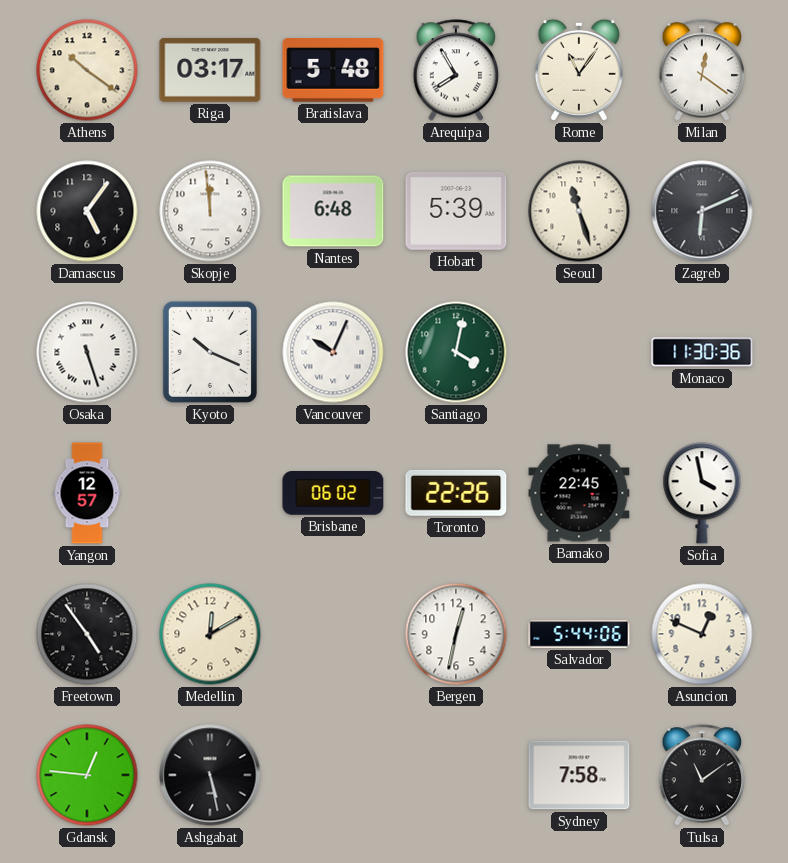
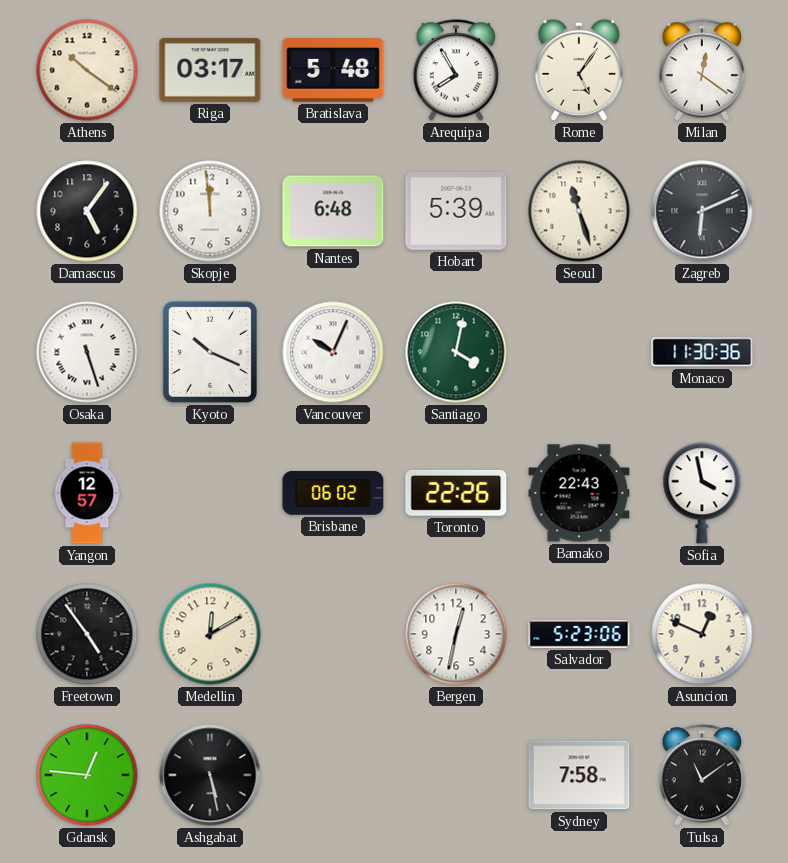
Rome: 11:06 -> 5:06
Bamako: 22:45 -> 22:43
Salvador: 5:44 -> 5:23
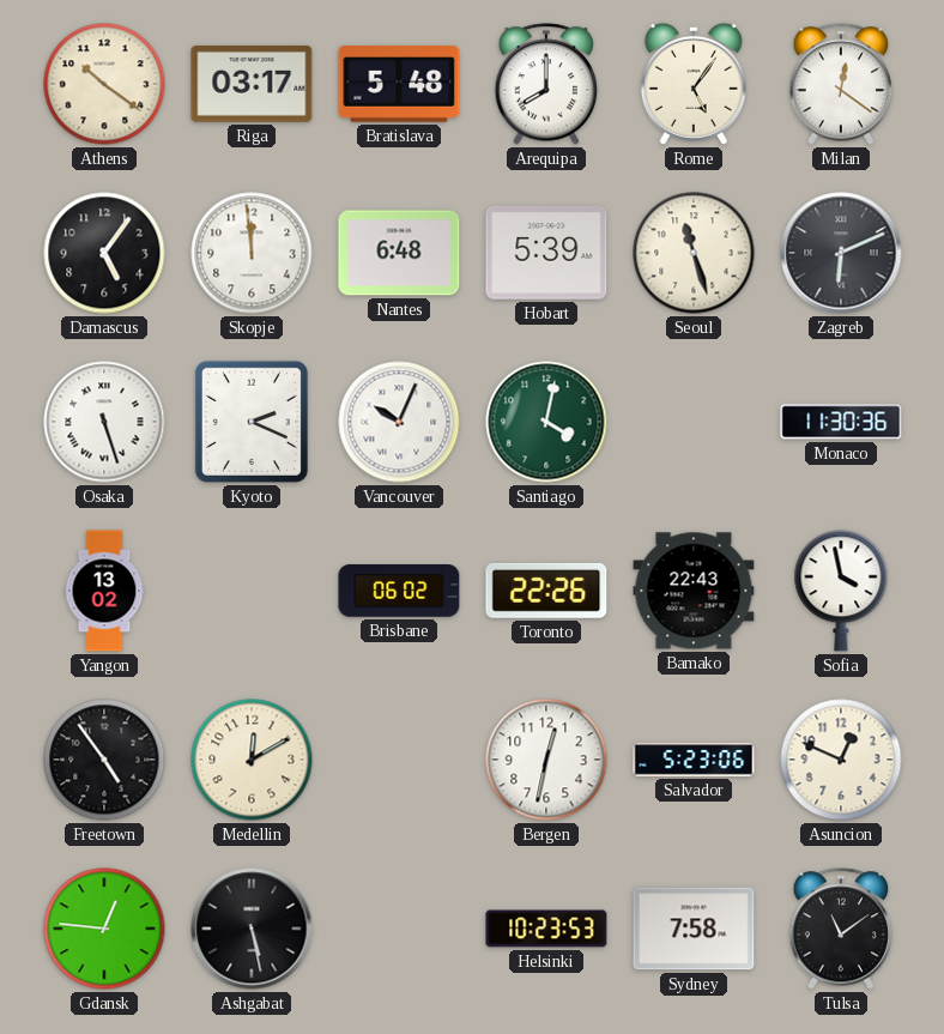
Arequipa: 7:55 -> 8:00
Kyoto: 10:19 -> 2:19
Yangon: 12:57 -> 13:02
Helsinki: none -> 10:23
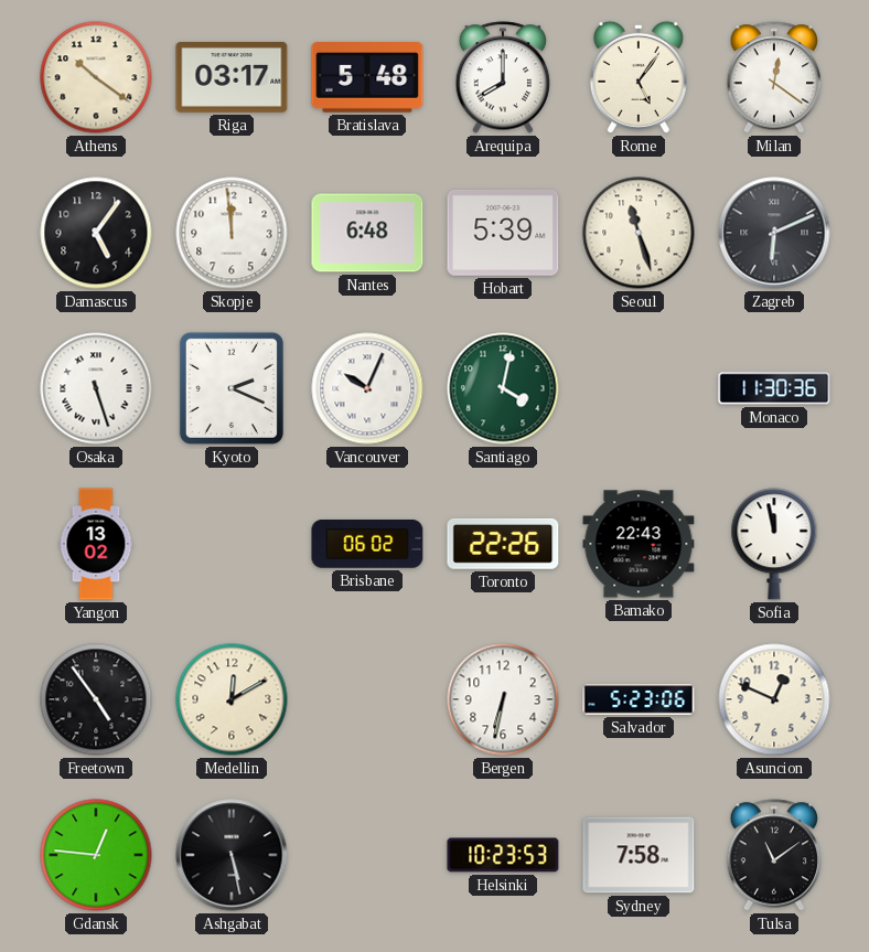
Sofia: 3:58 -> 11:58
Bergen: 12:32 -> 6:32
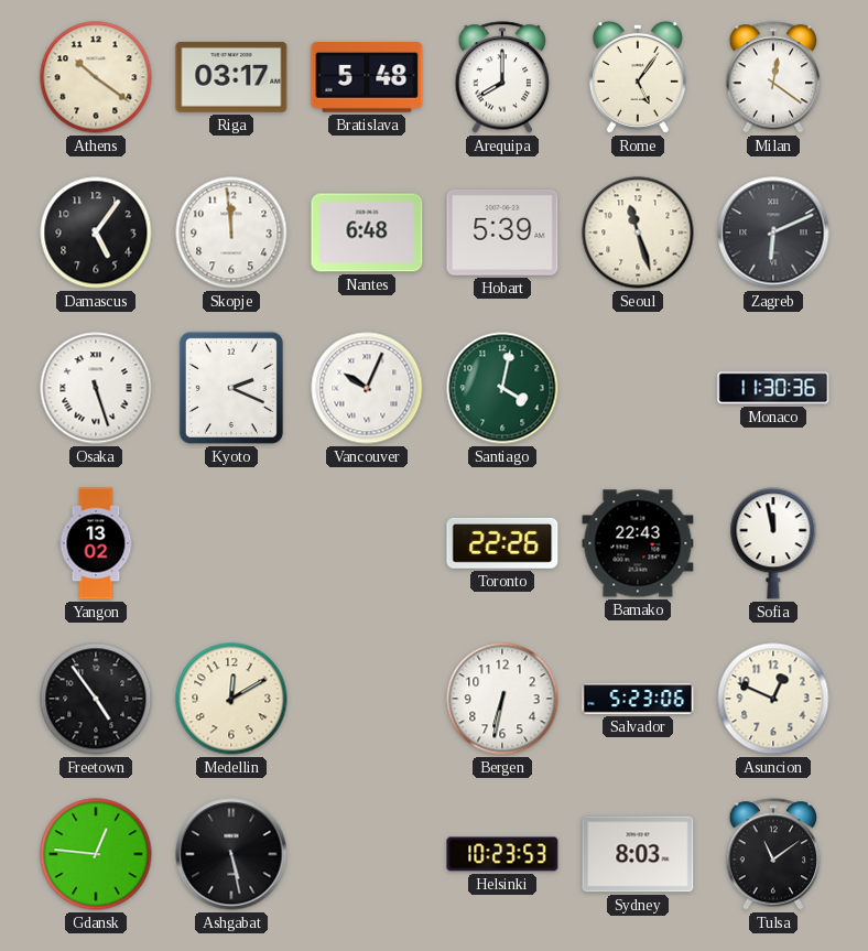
Brisbane: 06:02 -> none
Sydney: 7:58 -> 8:03
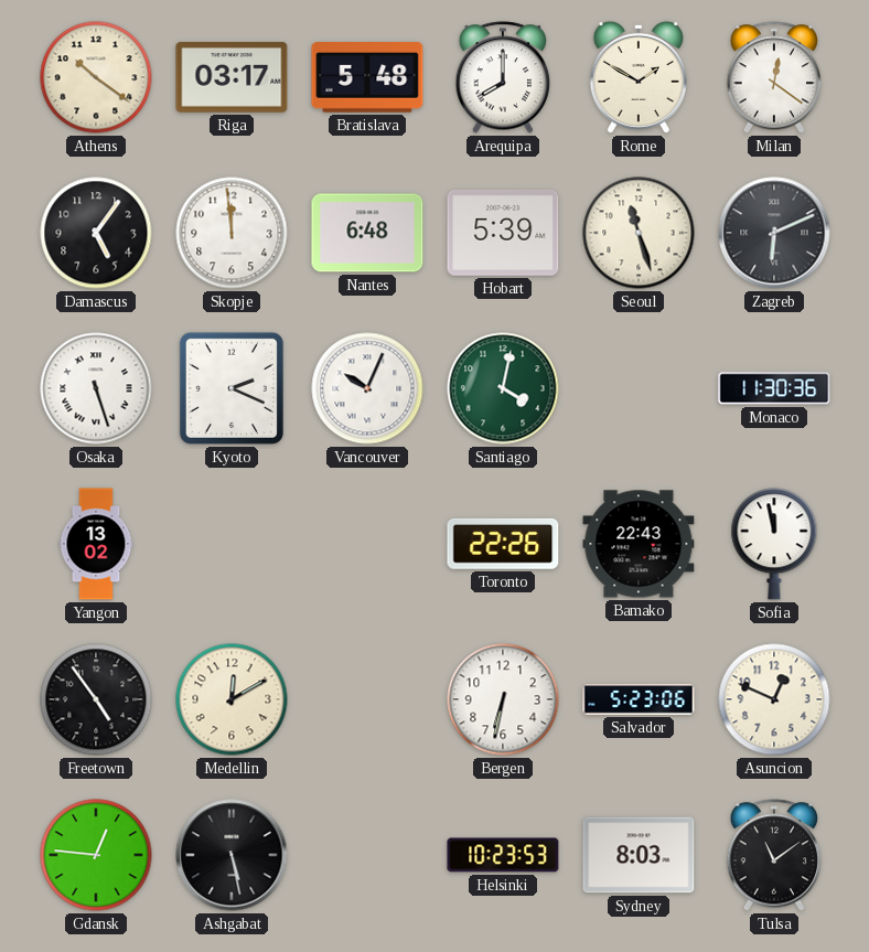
Rome: 5:06 -> 1:50
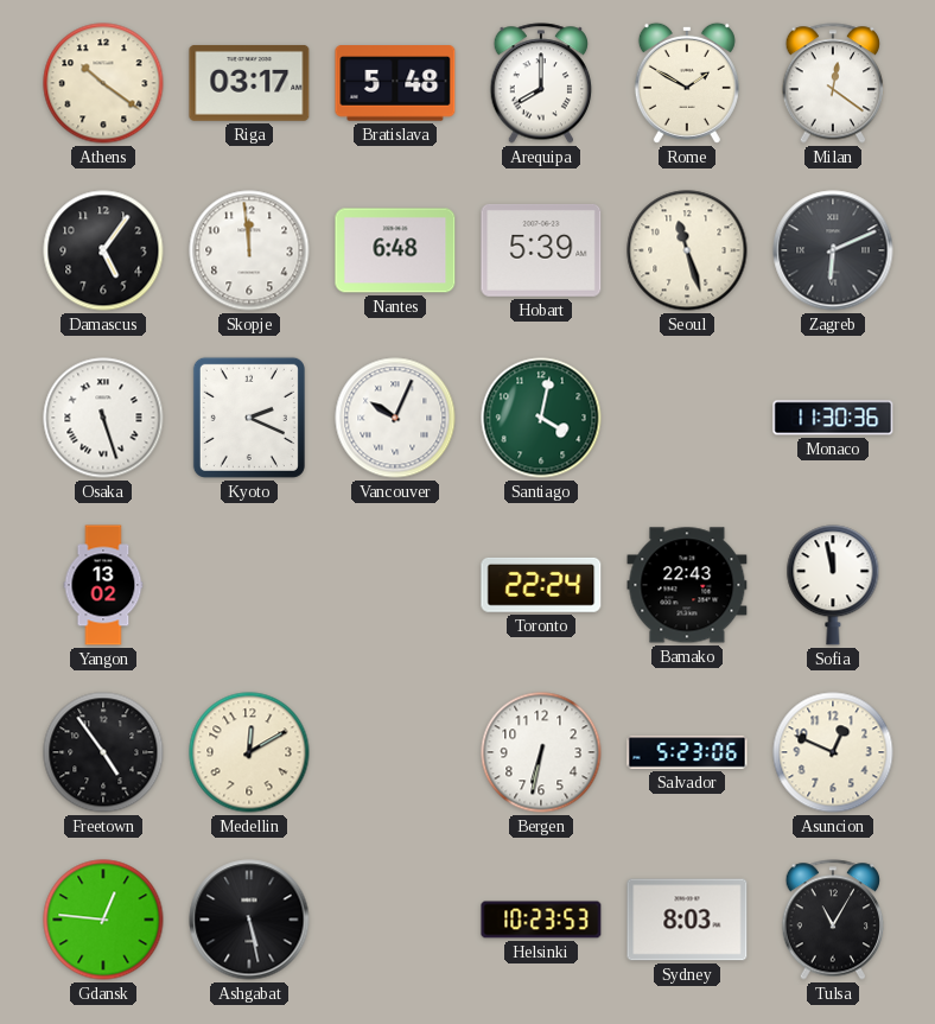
Toronto: 22:26 -> 22:24
Tulsa: 11:09 -> 11:05
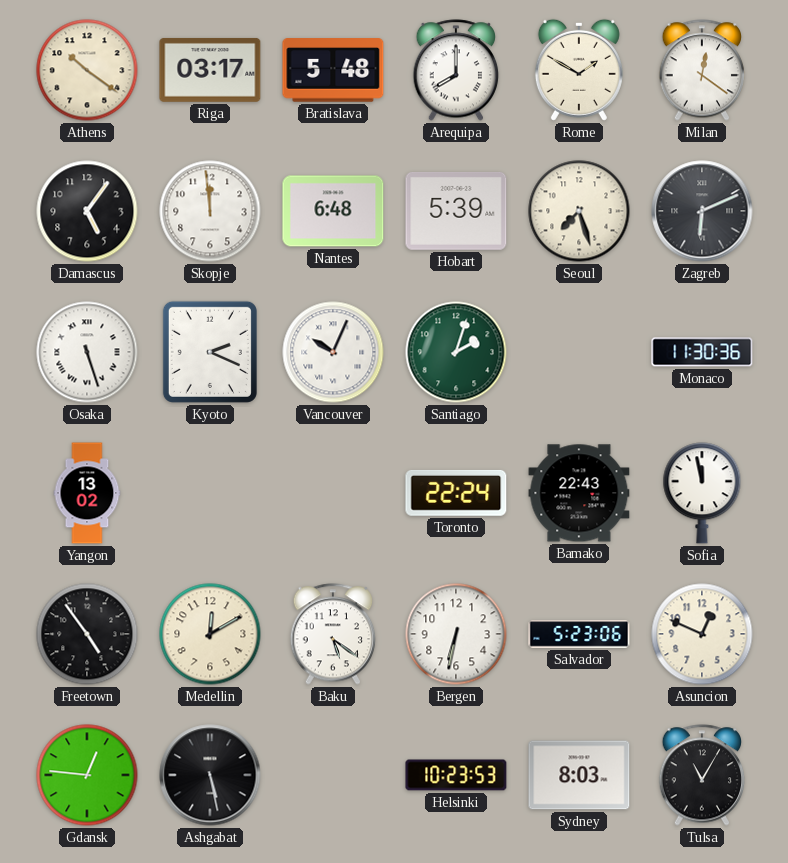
Seoul: 11:27 -> 7:27
Santiago: 4:02 -> 2:03
Baku: none -> 5:21
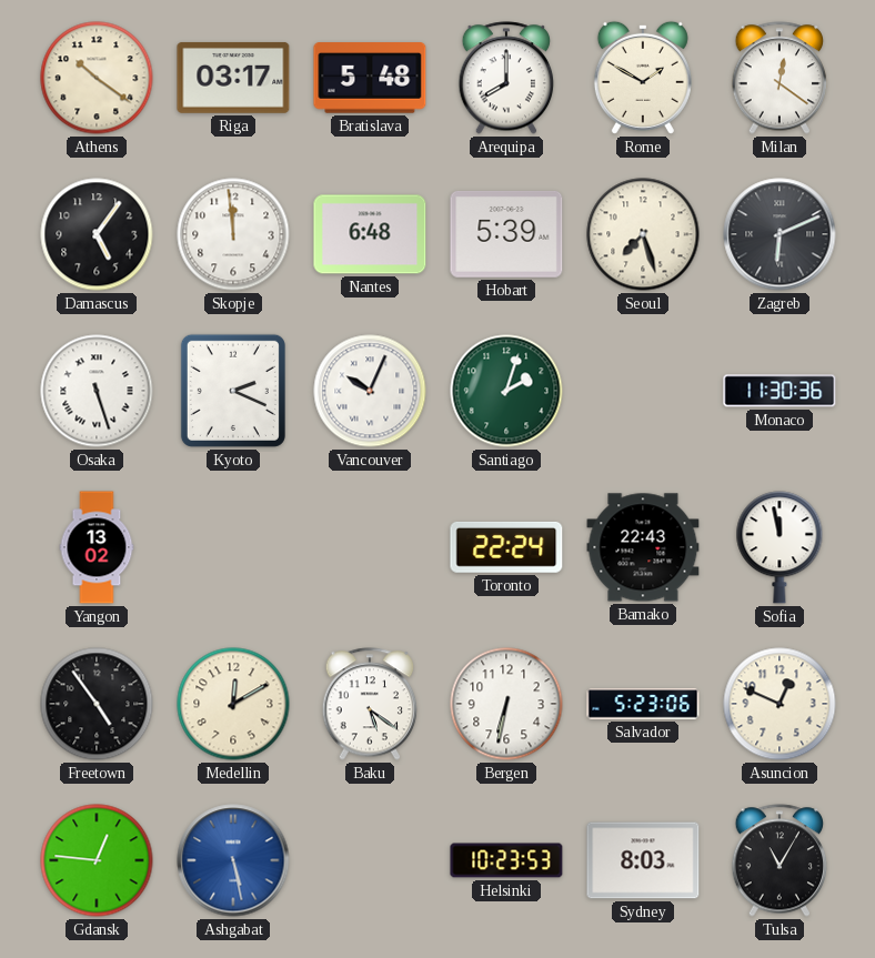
Ashgabat dial: black -> blue
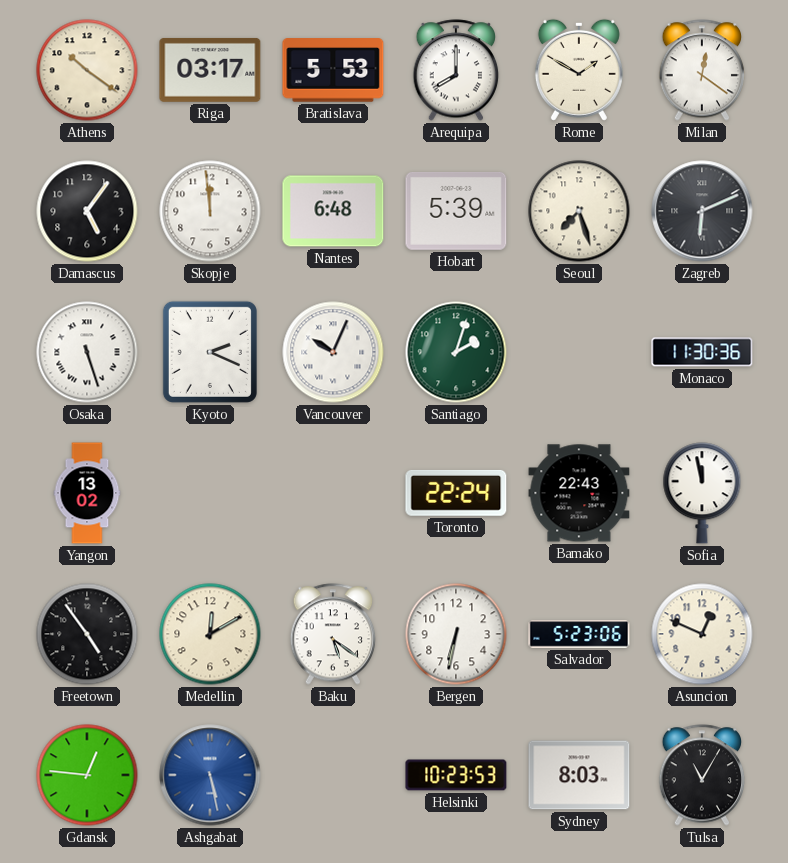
Bratislava: 5:48 -> 5:53
